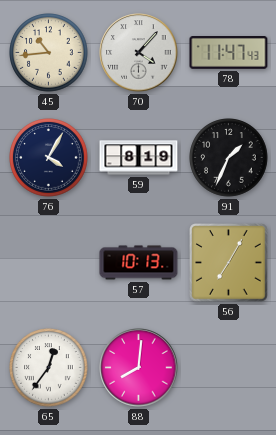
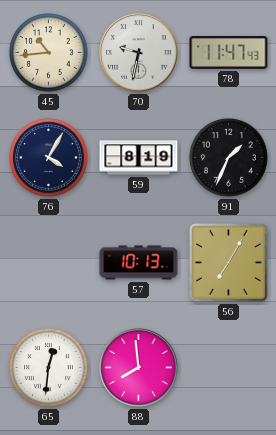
70: 4:07 -> 9:32
65: 12:36 -> 12:31
88: 8:01 -> 7:59
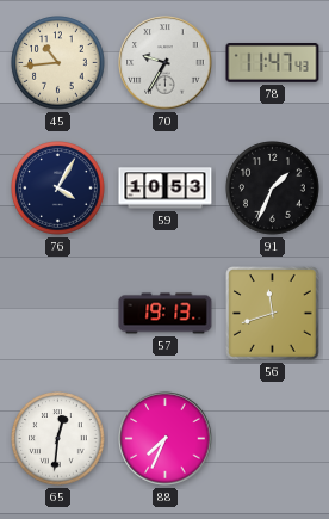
70: 9:32 -> 9:35
59: 8:19 -> 10:53
57: 10:13 -> 19:13
56: 7:05 -> 11:42
88: 7:59 -> 7:34
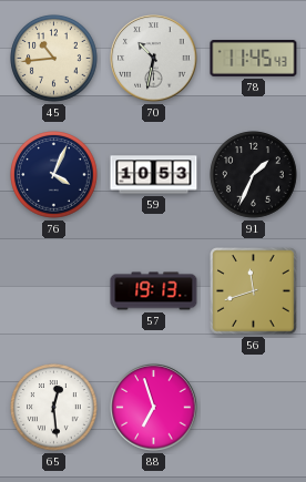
70: 9:35 -> 10:32
78: 11:47 -> 11:45
76: 4:05 -> 4:04
65: 12:31 -> 12:29
88: 7:34 -> 6:57
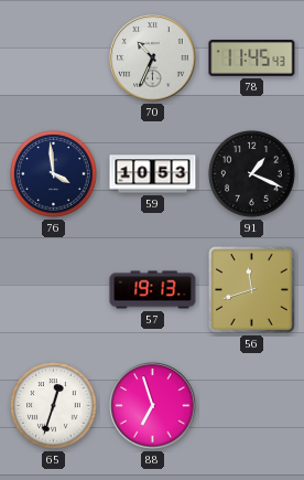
45: 10:44 -> none
70: 10:32 -> 10:34
76: 4:04 -> 3:59
91: 1:34 -> 1:19
65: 12:29 -> 12:33
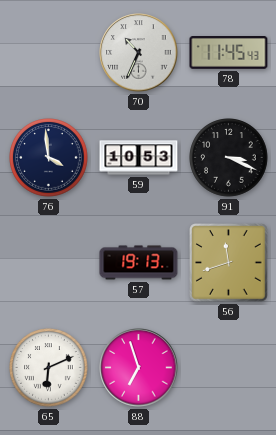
91: 1:19 -> 3:19
65: 12:33 -> 6:11
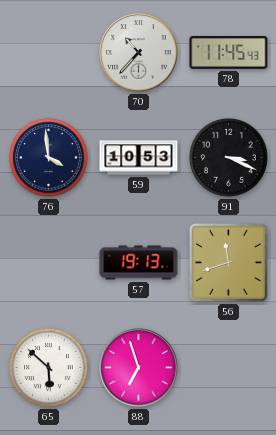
70: 10:34 -> 10:37
65: 6:11 -> 5:52
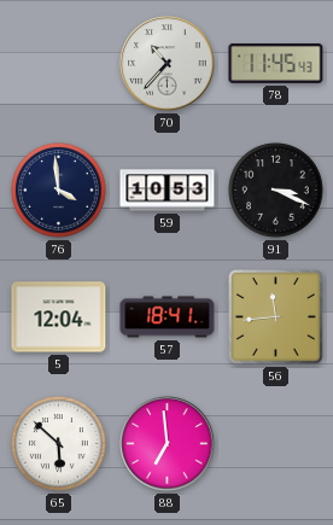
5: none -> 12:04
57: 19:13 -> 18:41
56: 11:42 -> 11:44
88: 6:57 -> 6:59
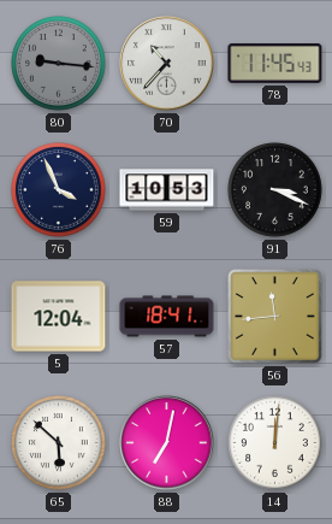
80: none -> 9:16
76: 3:59 -> 3:56
88: 6:59 -> 7:02
14: none -> 12:01
